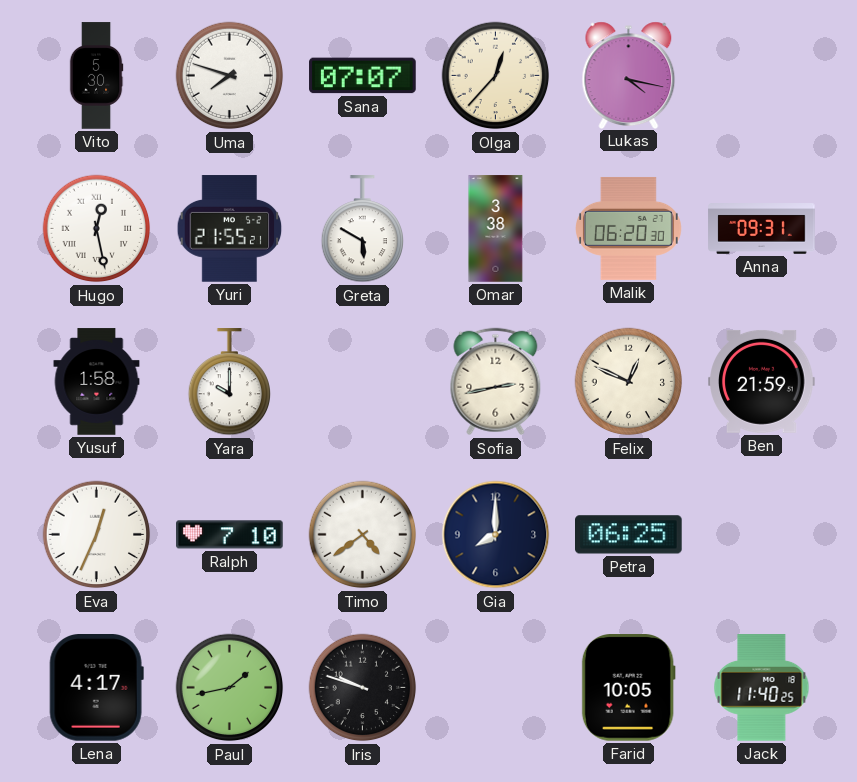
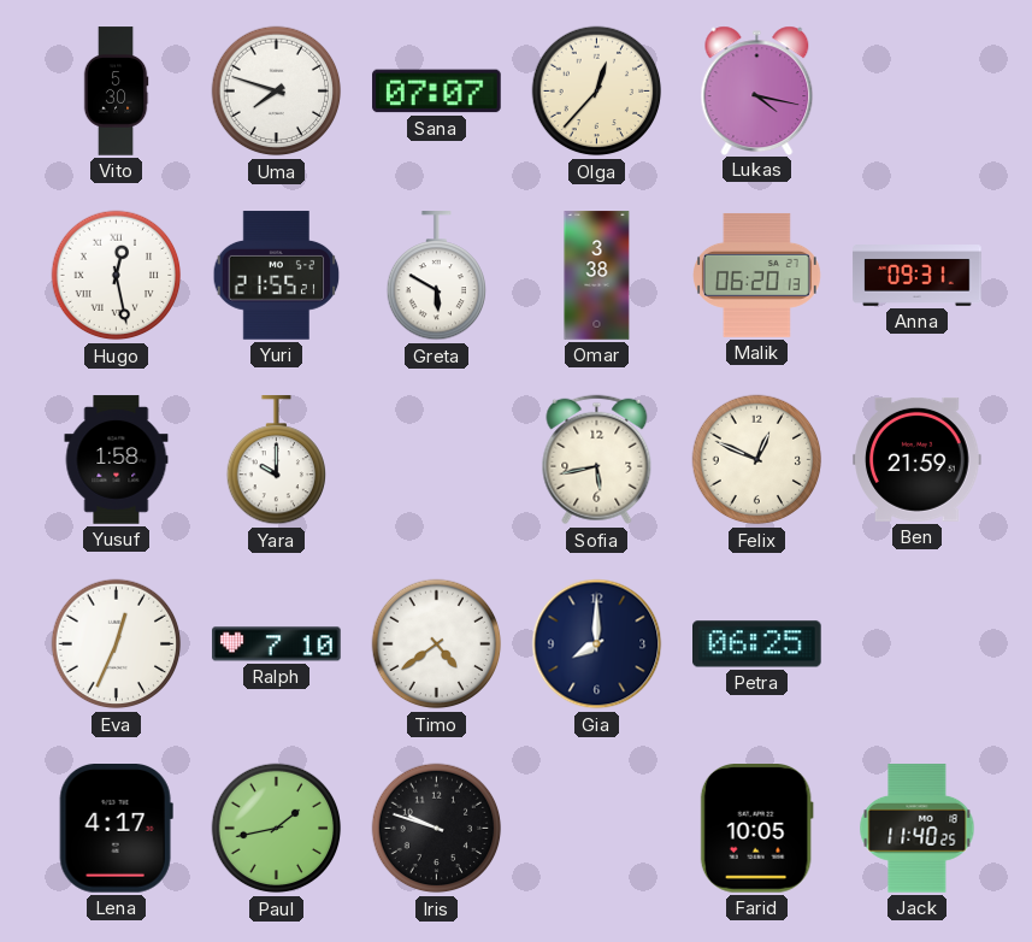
Malik: 06:20:30 -> 06:20:13
Sofia: 2:43 -> 5:43
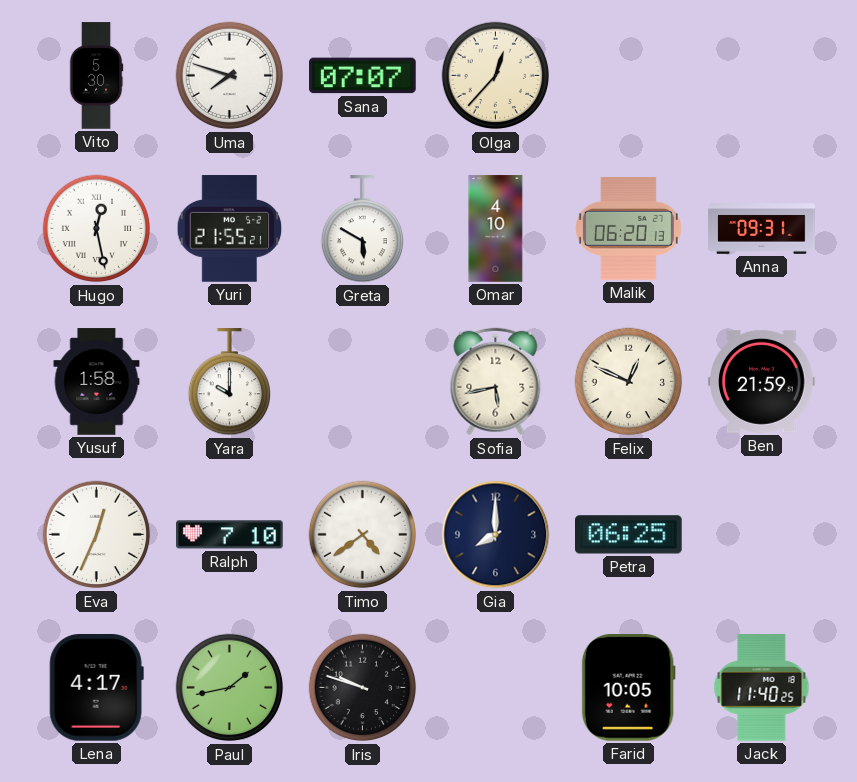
Lukas: 4:17 -> none
Omar: 3:38 -> 4:10
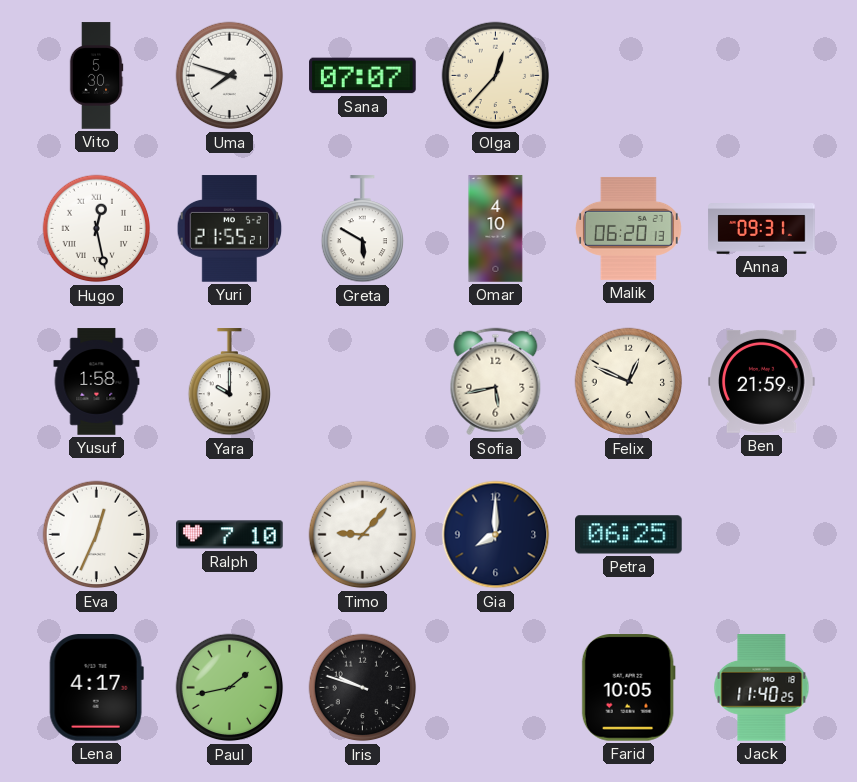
Timo: 4:39 -> 9:07
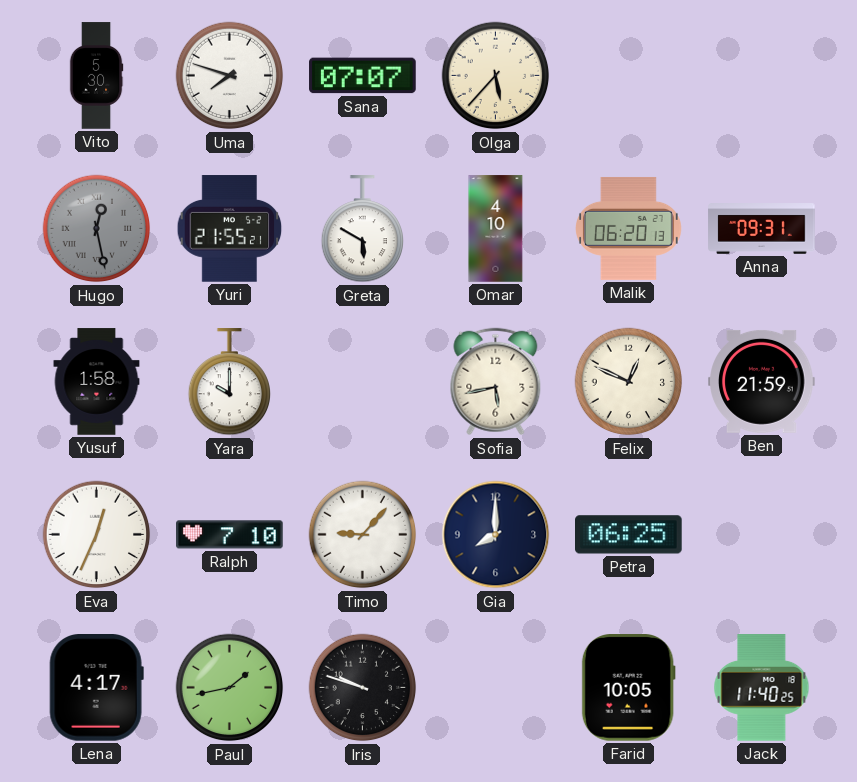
Olga: 12:37 -> 5:37
Hugo dial: white -> grey
